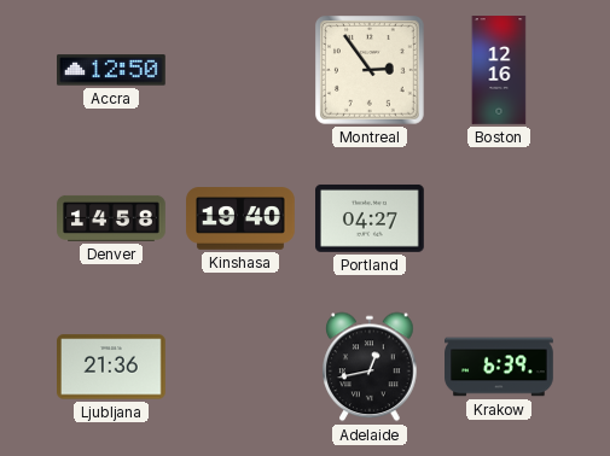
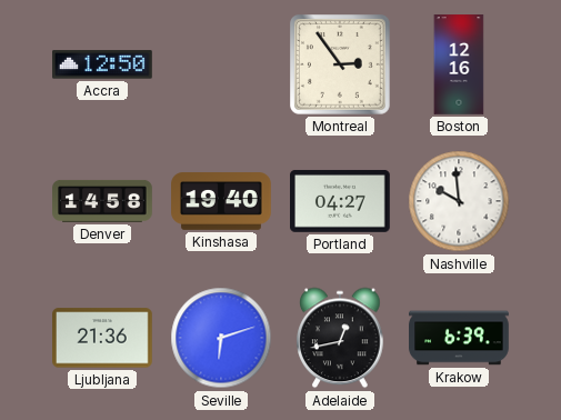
Nashville: none -> 9:59
Seville: none -> 6:12
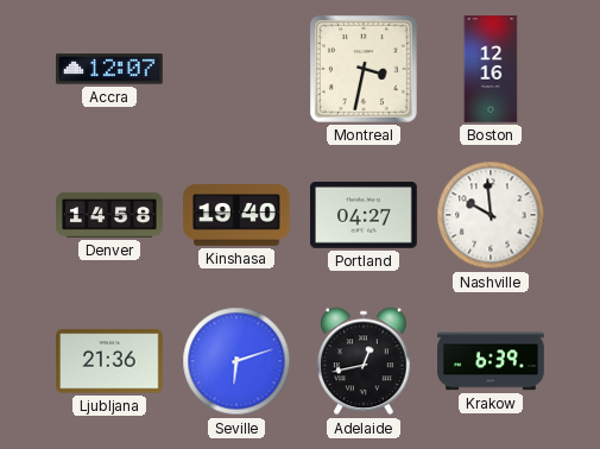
Accra: 12:50 -> 12:07
Montreal: 2:54 -> 3:32
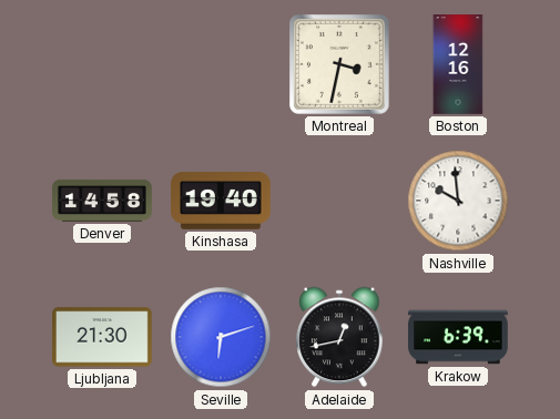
Accra: 12:07 -> none
Portland: 04:27 -> none
Ljubljana: 21:36 -> 21:30
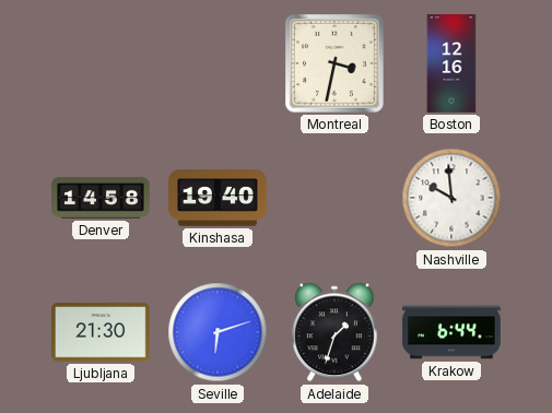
Adelaide: 12:43 -> 1:33
Krakow: 6:39 -> 6:44
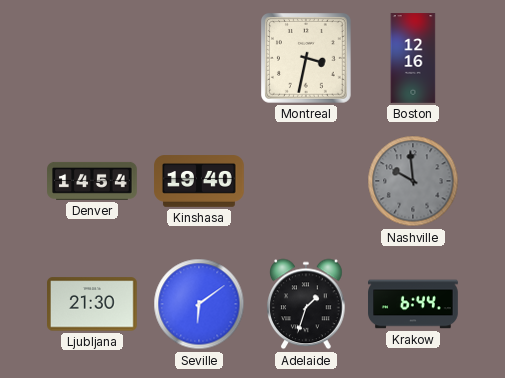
Denver: 14:58 -> 14:54
Nashville dial: white -> grey
Seville: 6:12 -> 6:09
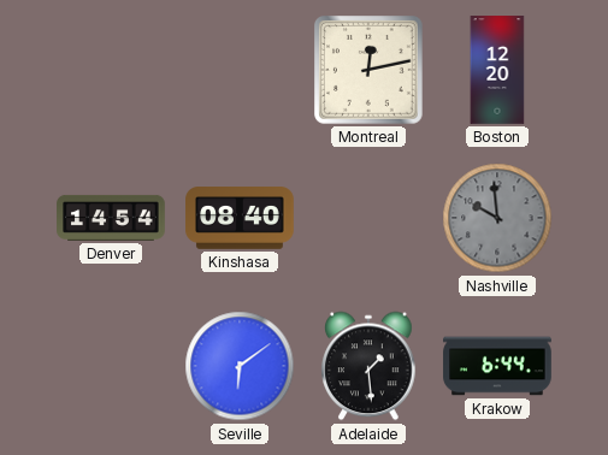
Montreal: 3:32 -> 12:13
Boston: 12:16 -> 12:20
Kinshasa: 19:40 -> 08:40
Ljubljana: 21:30 -> none
Adelaide: 1:33 -> 1:29
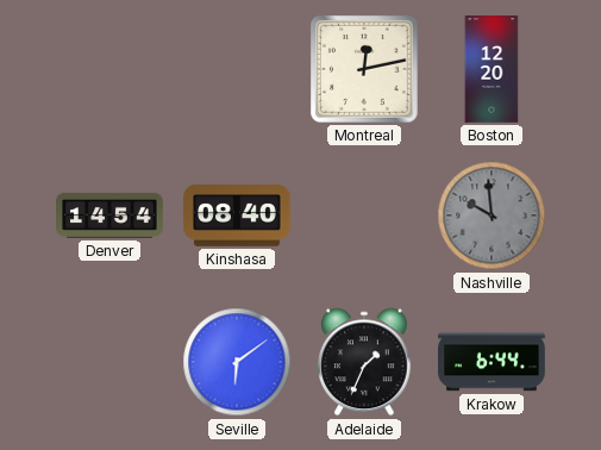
Adelaide: 1:29 -> 1:34
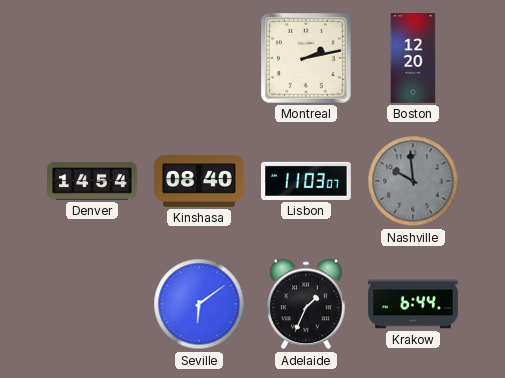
Montreal: 12:13 -> 2:13
Lisbon: none -> 11:03
